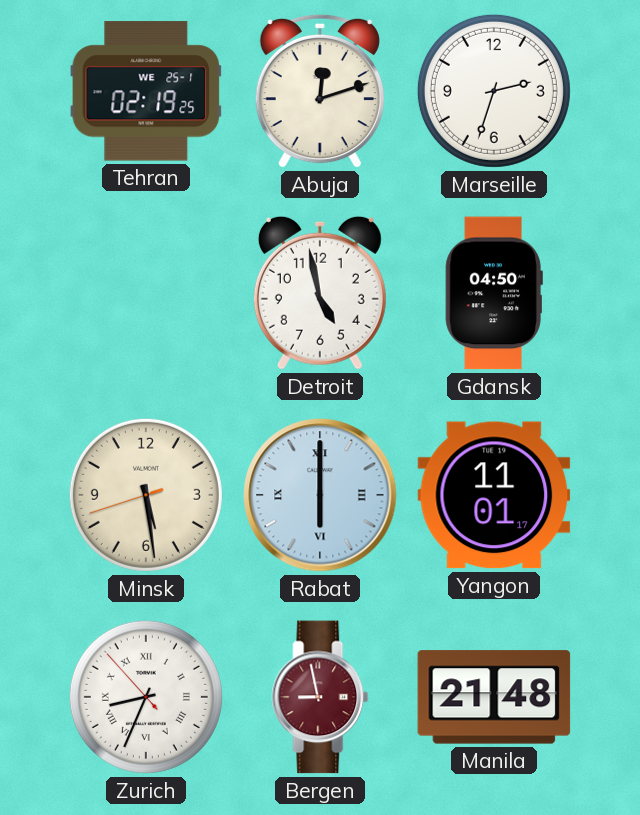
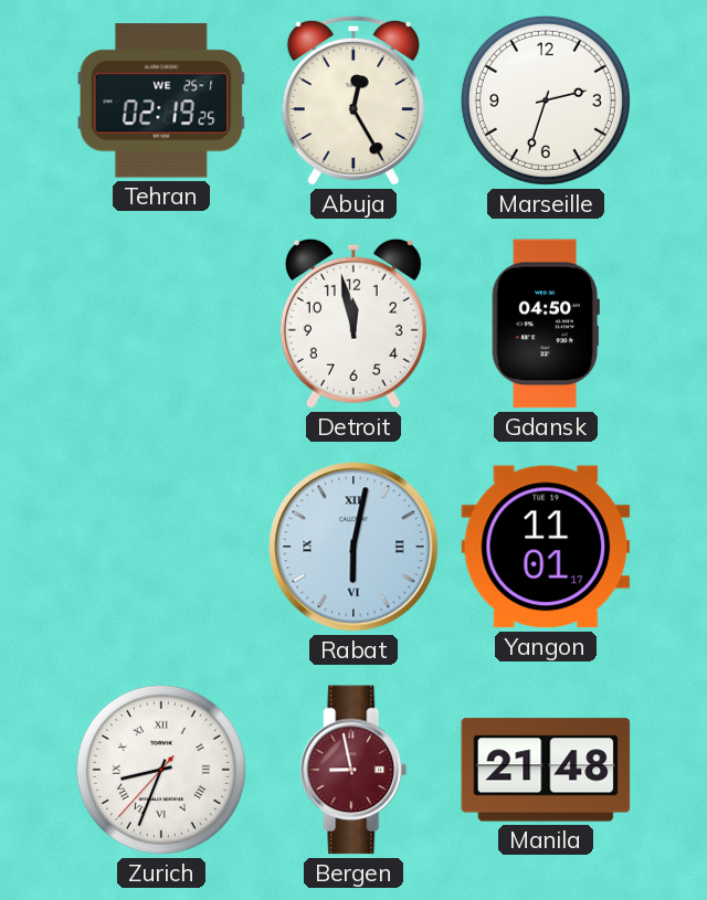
Abuja: 12:12 -> 12:25
Detroit: 4:58 -> 11:58
Minsk: 5:28 -> none
Rabat: 6:00 -> 6:02
Zurich: 8:33:53 -> 8:33:37
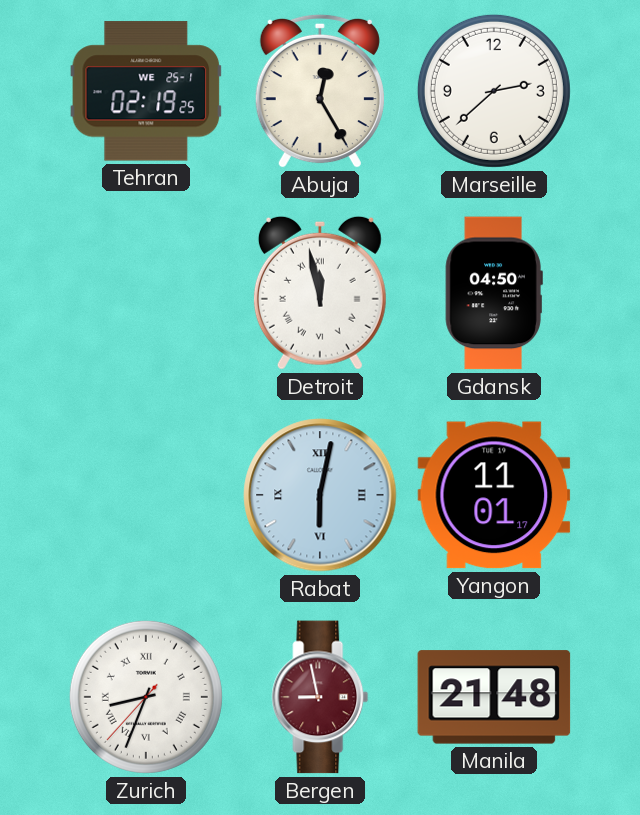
Marseille: 2:33 -> 2:38
Detroit numerals: Arabic -> Roman
